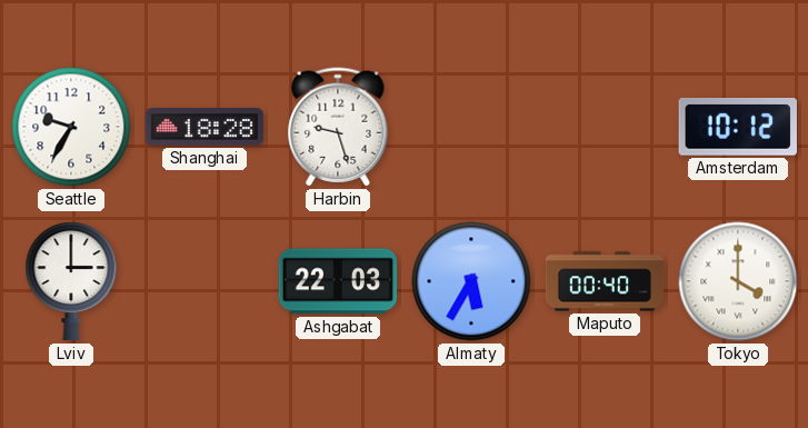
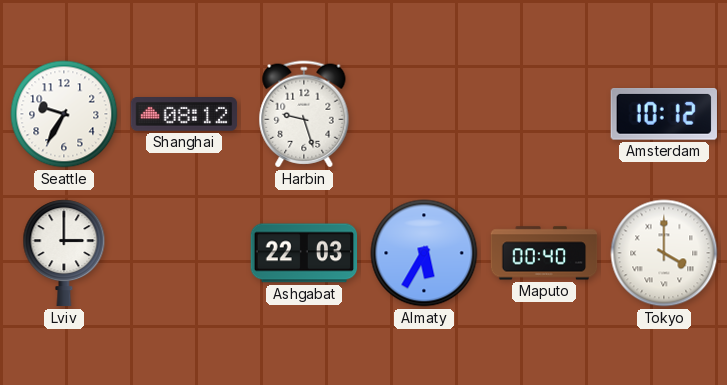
Shanghai: 18:28 -> 08:12
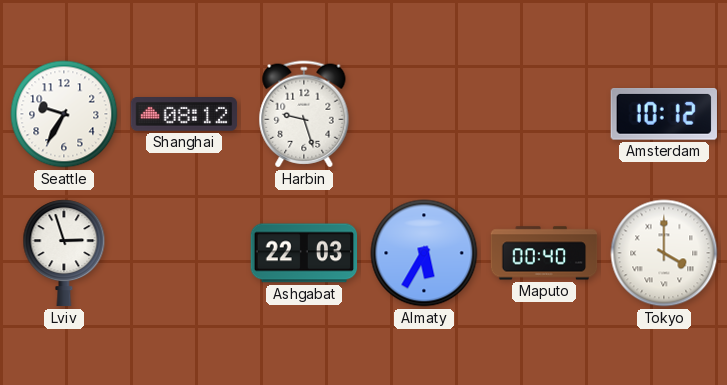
Lviv: 3:00 -> 2:57
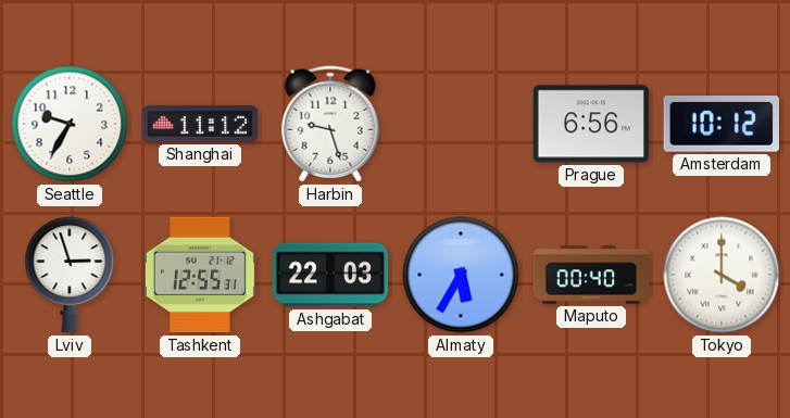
Shanghai: 08:12 -> 11:12
Prague: none -> 6:56
Tashkent: none -> 12:55
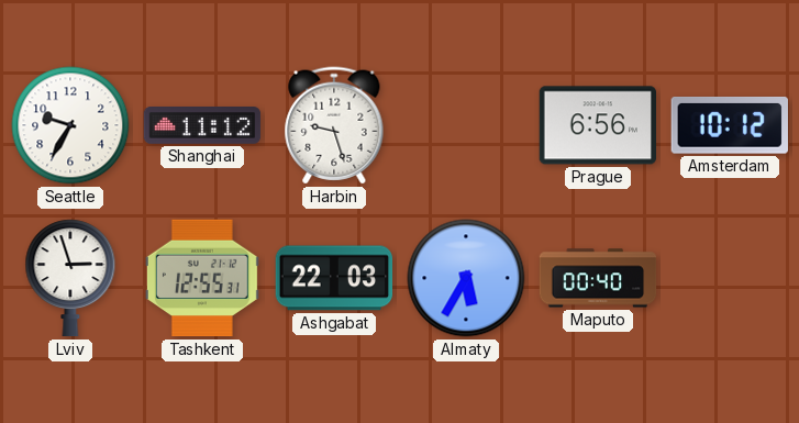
Tokyo: 4:00 -> none
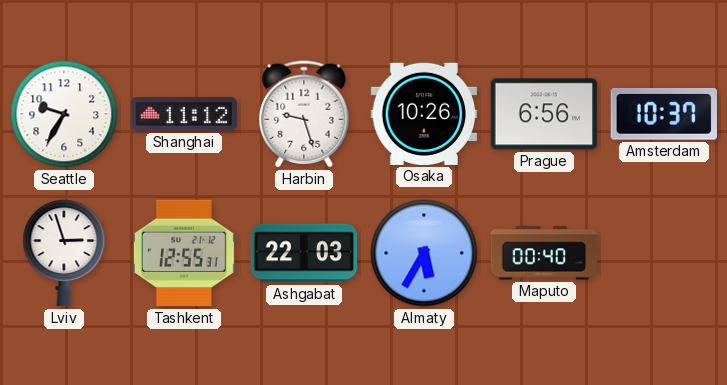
Osaka: none -> 10:26
Amsterdam: 10:12 -> 10:37
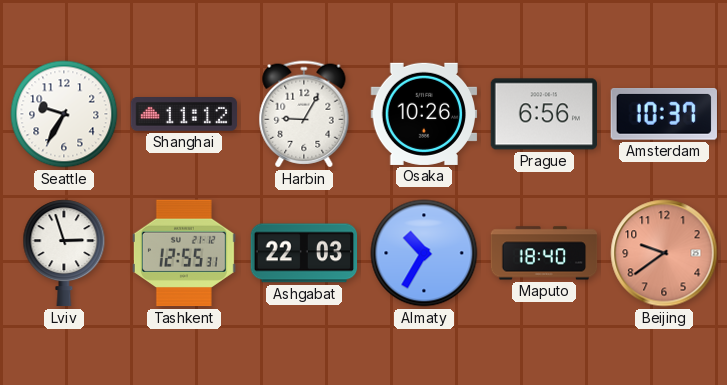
Harbin: 9:27 -> 9:05
Almaty: 5:35 -> 10:35
Maputo: 00:40 -> 18:40
Beijing: none -> 9:39
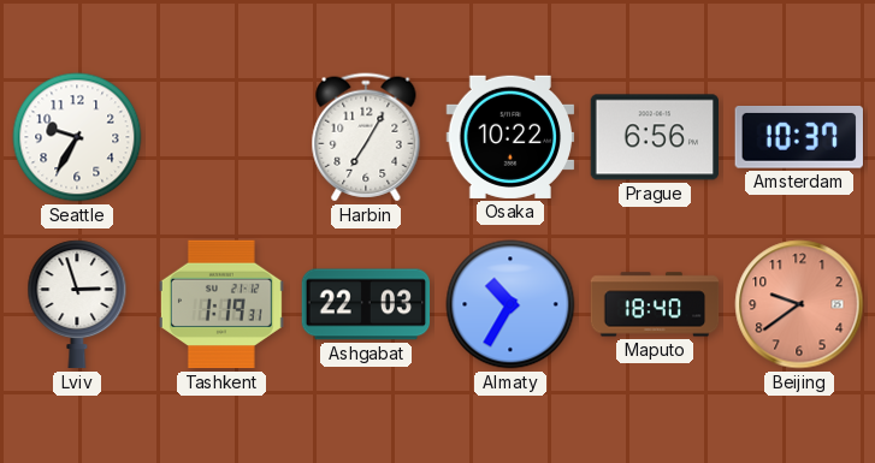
Shanghai: 11:12 -> none
Harbin: 9:05 -> 7:05
Osaka: 10:26 -> 10:22
Tashkent: 12:55 -> 1:19
